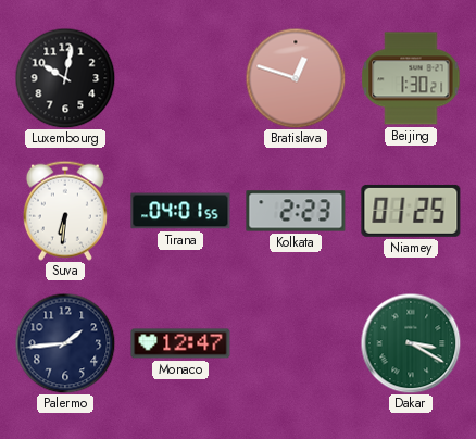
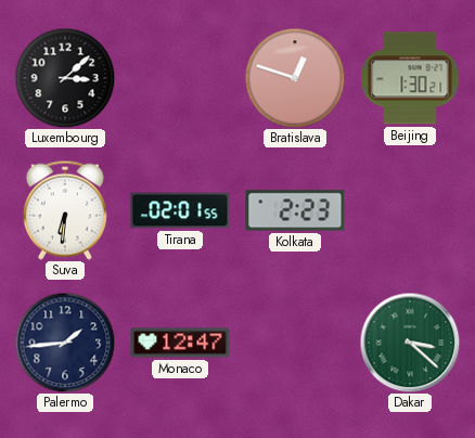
Luxembourg: 10:02 -> 3:08
Tirana: 04:01 -> 02:01
Niamey: 01:25 -> none
Dakar: 3:20 -> 3:22
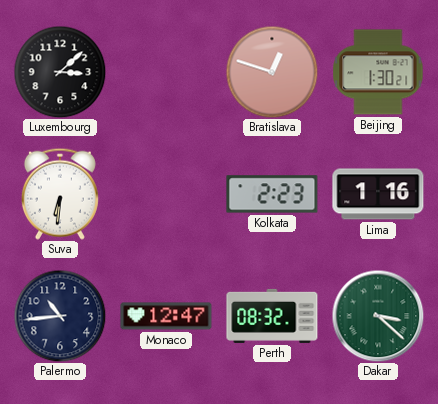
Tirana: 02:01 -> none
Lima: none -> 1:16
Palermo: 1:44 -> 10:44
Perth: none -> 08:32
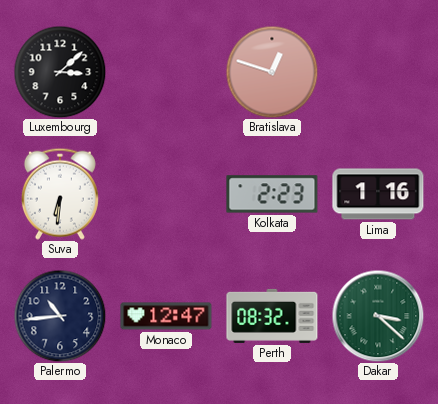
Beijing: 1:30 -> none
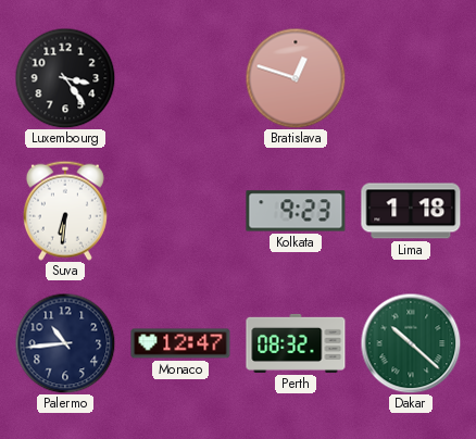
Luxembourg: 3:08 -> 3:24
Kolkata: 2:23 -> 9:23
Lima: 1:16 -> 1:18
Dakar: 3:22 -> 10:22
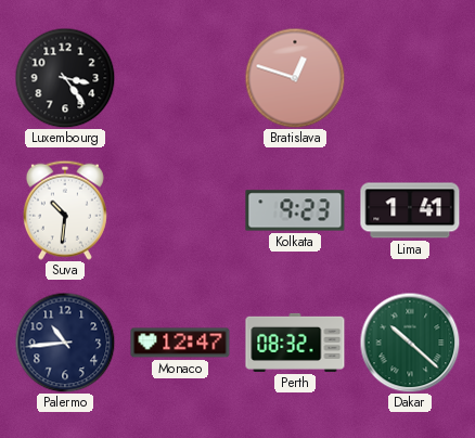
Suva: 6:31 -> 10:31
Lima: 1:18 -> 1:41
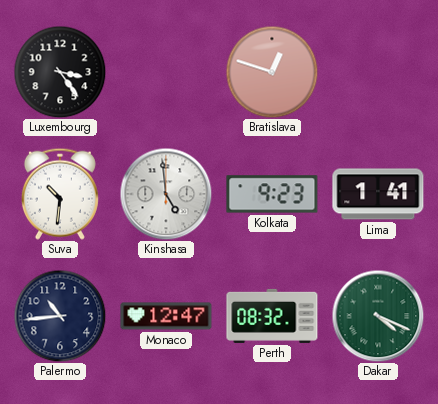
Kinshasa: none -> 4:59
Dakar: 10:22 -> 4:19
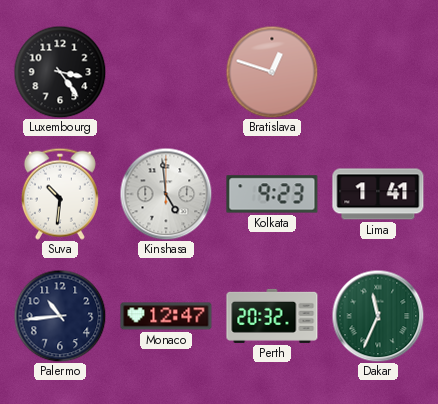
Perth: 08:32 -> 20:32
Dakar: 4:19 -> 11:34
